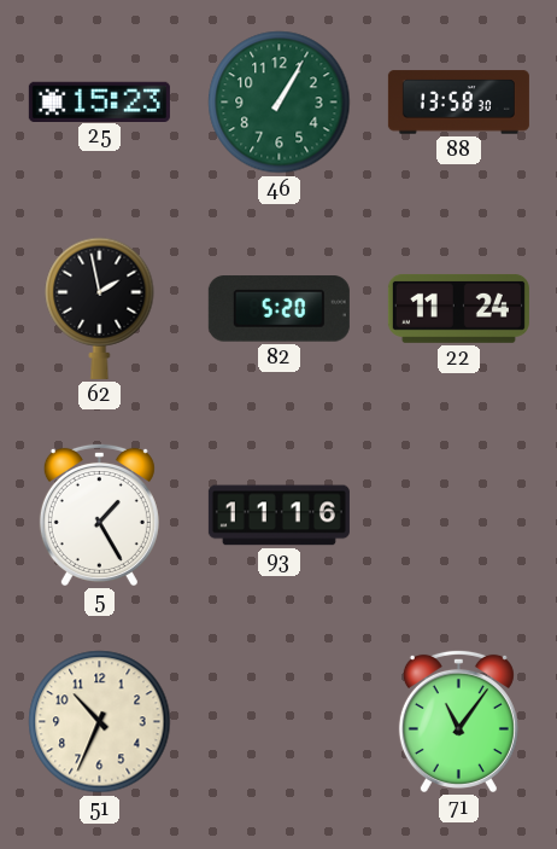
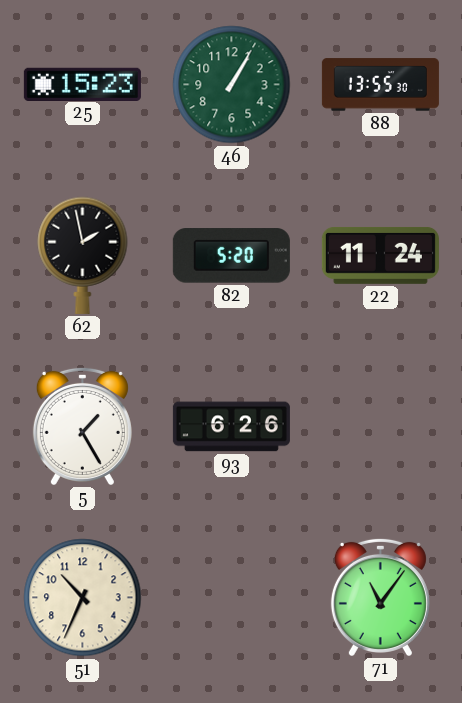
88: 13:58 -> 13:55
93: 11:16 -> 6:26
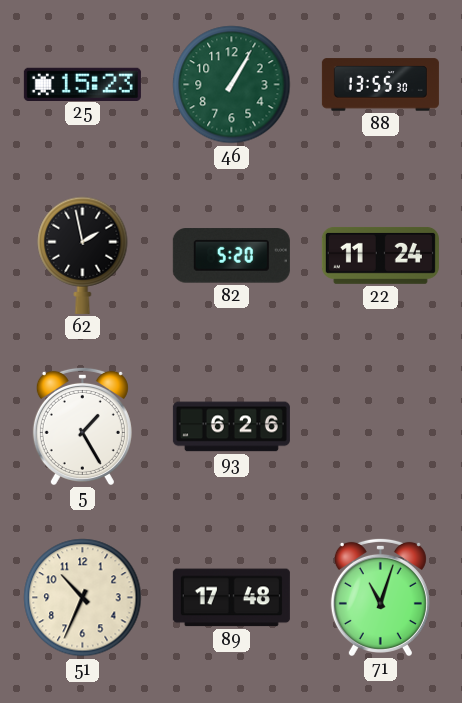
89: none -> 17:48
71: 11:06 -> 11:03
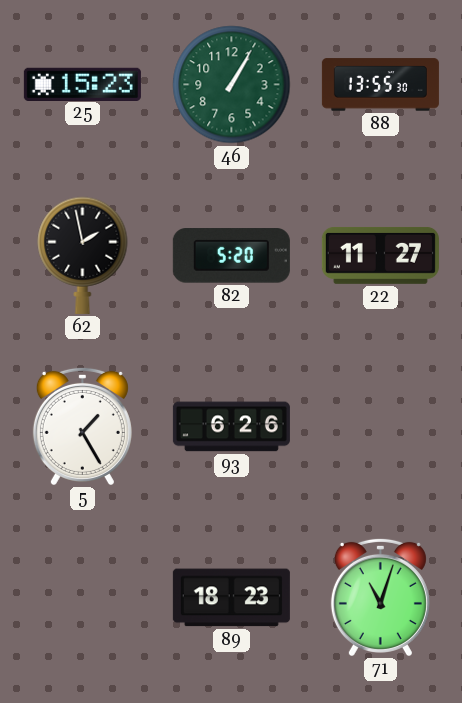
22: 11:24 -> 11:27
51: 10:34 -> none
89: 17:48 -> 18:23
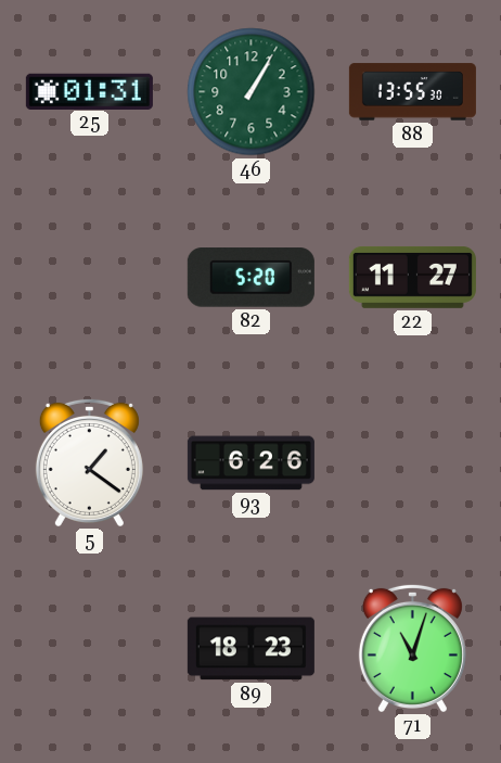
25: 15:23 -> 01:31
62: 1:58 -> none
5: 1:25 -> 1:21
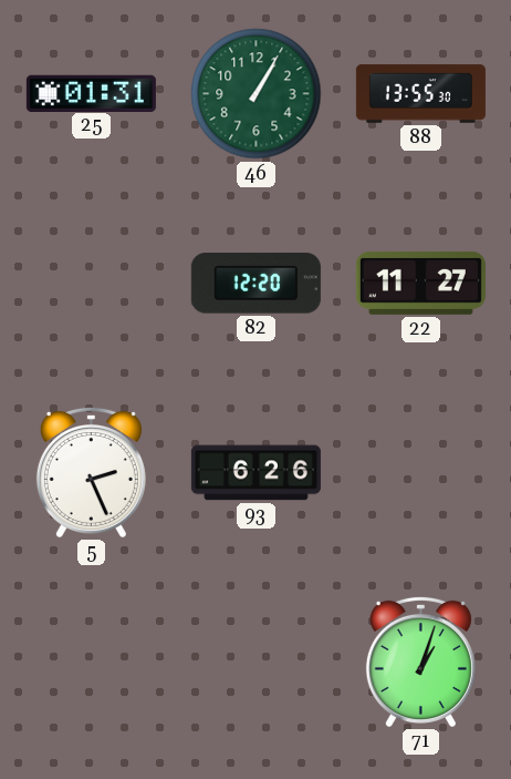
82: 5:20 -> 12:20
5: 1:21 -> 2:26
89: 18:23 -> none
71: 11:03 -> 1:03
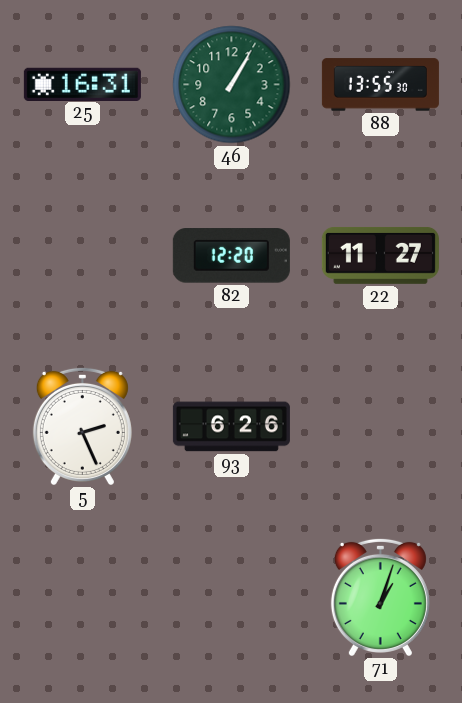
25: 01:31 -> 16:31
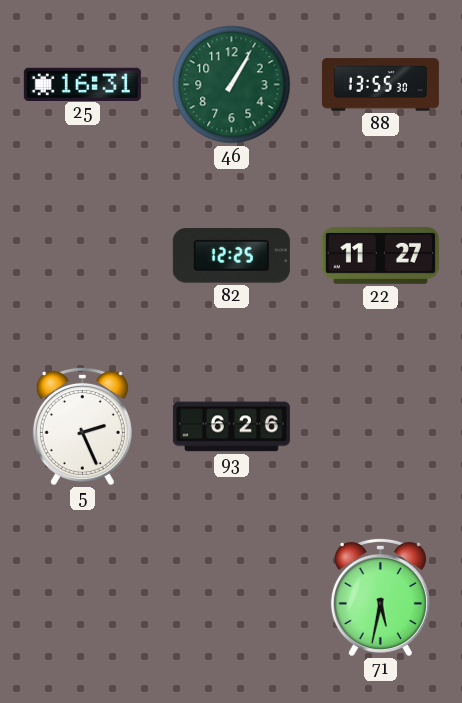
82: 12:20 -> 12:25
71: 1:03 -> 5:32
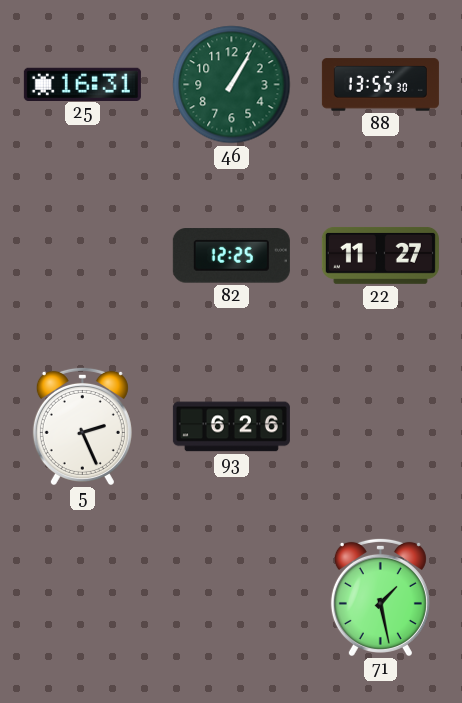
71: 5:32 -> 1:28
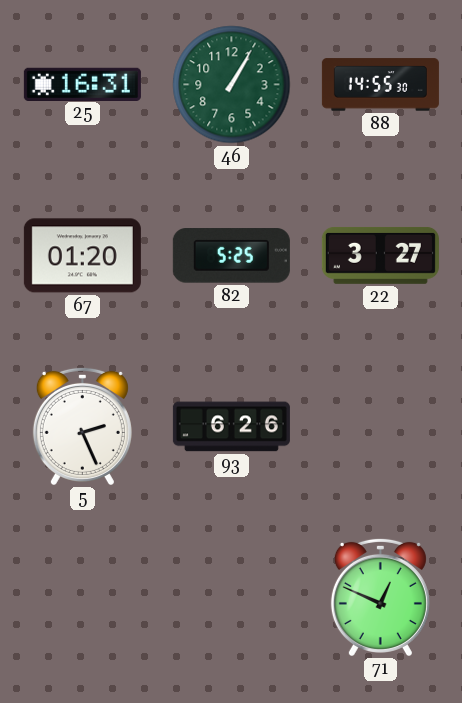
88: 13:55 -> 14:55
67: none -> 01:20
82: 12:25 -> 5:25
22: 11:27 -> 3:27
71: 1:28 -> 12:49
